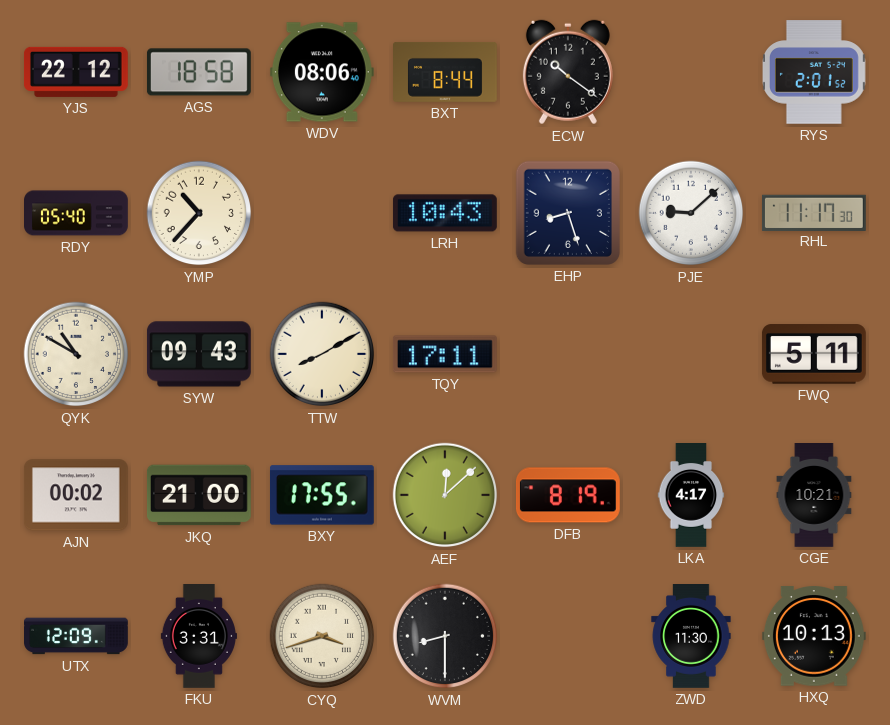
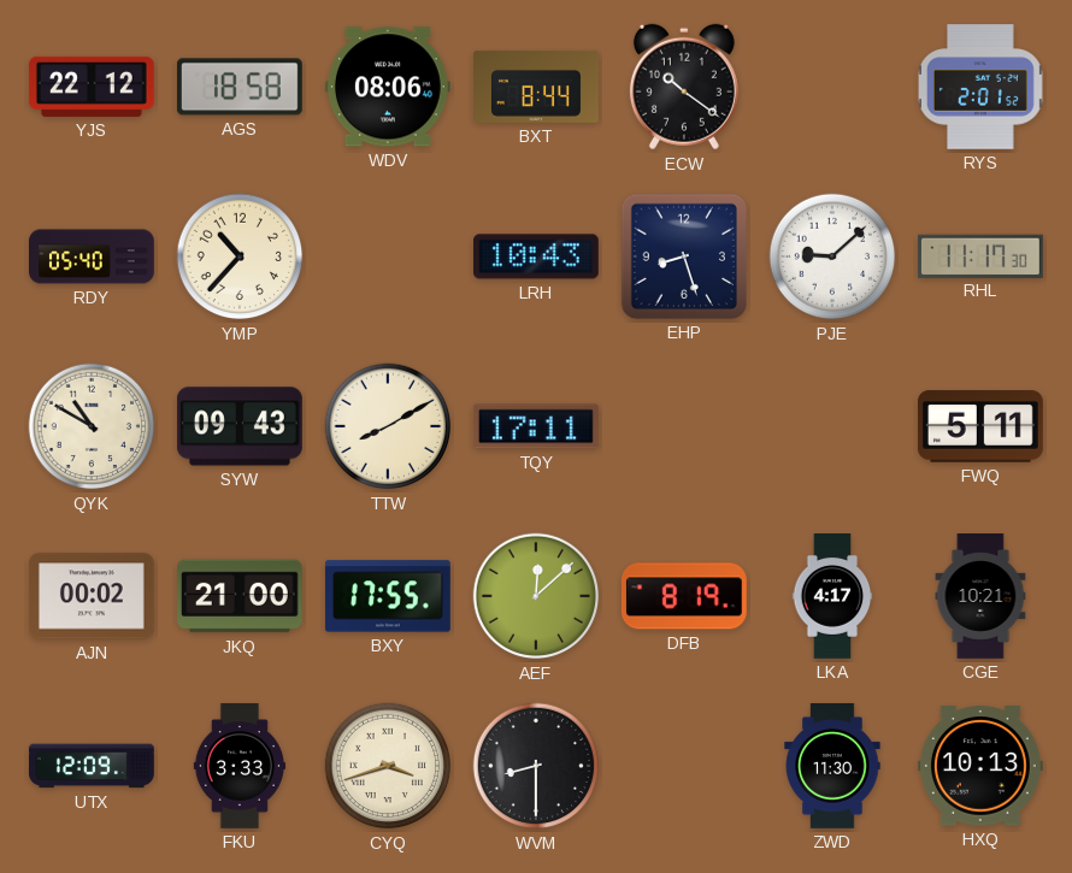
FKU: 3:31 -> 3:33
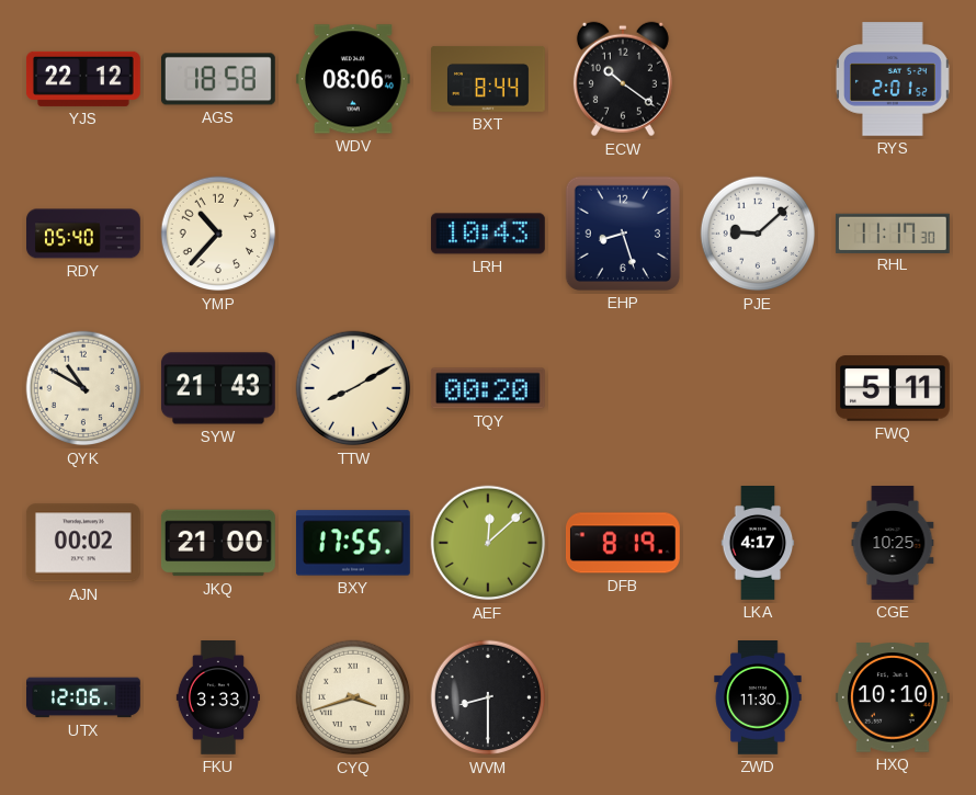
SYW: 09:43 -> 21:43
TQY: 17:11 -> 00:20
CGE: 10:21 -> 10:25
UTX: 12:09 -> 12:06
HXQ: 10:13 -> 10:10
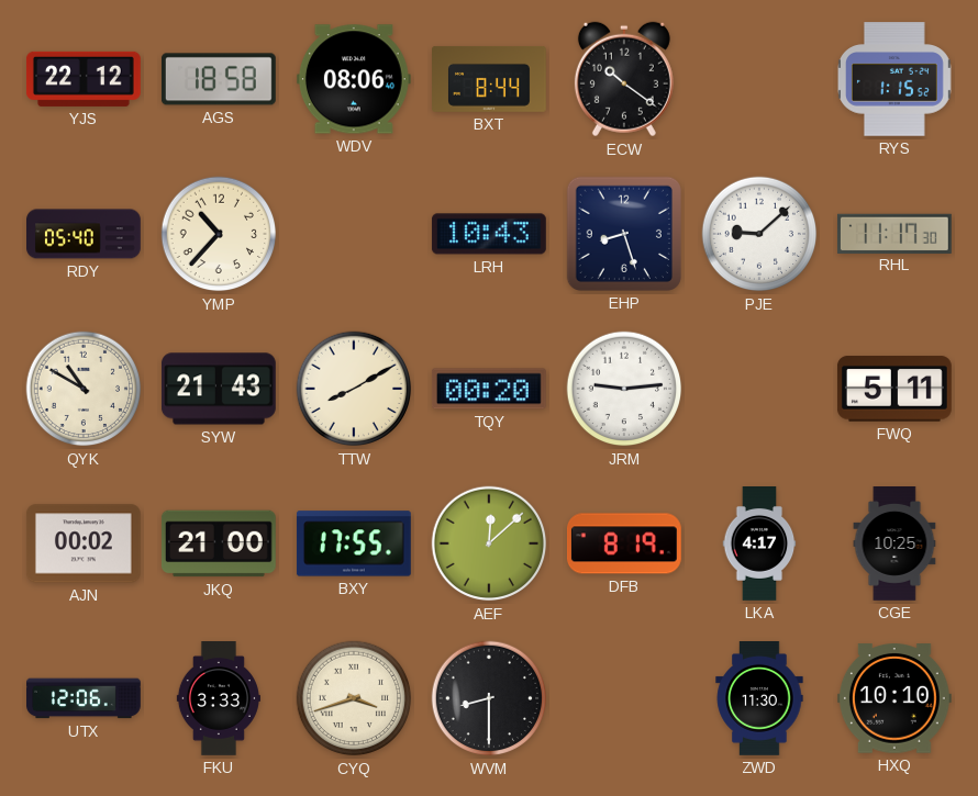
RYS: 2:01 -> 1:15
JRM: none -> 9:14
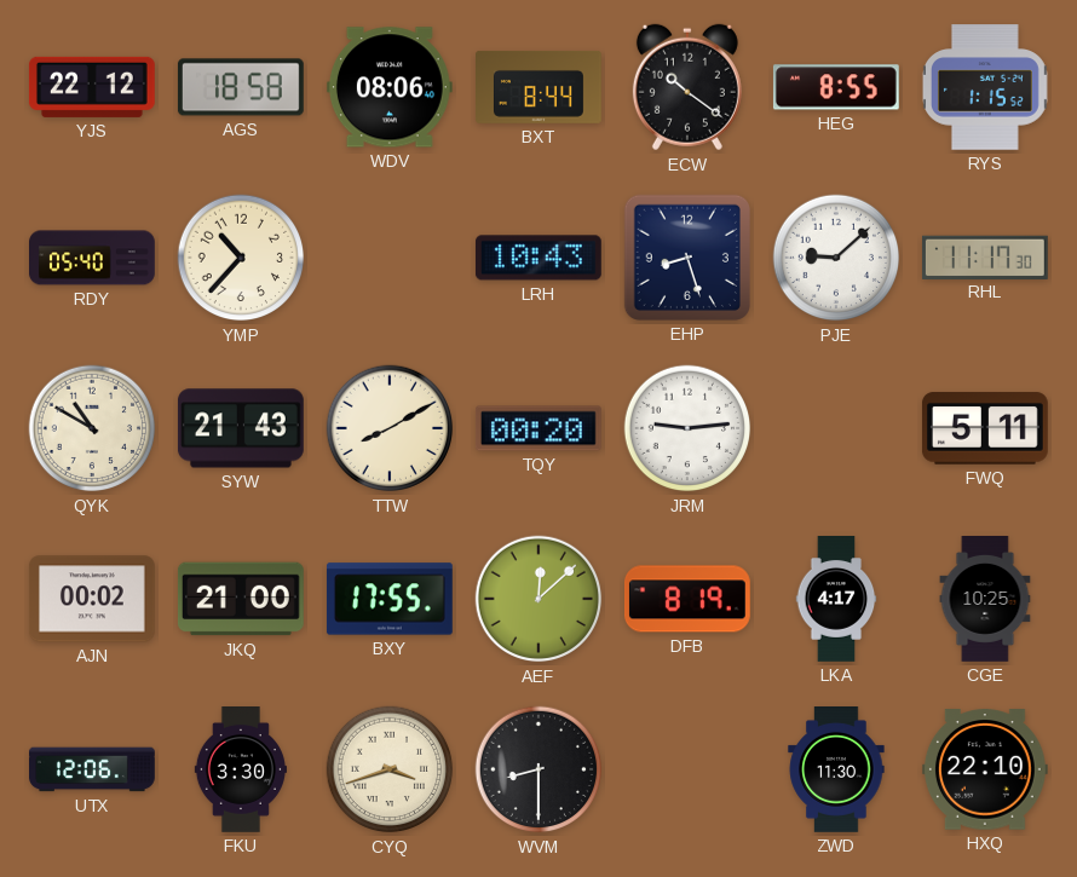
HEG: none -> 8:55
FKU: 3:33 -> 3:30
HXQ: 10:10 -> 22:10
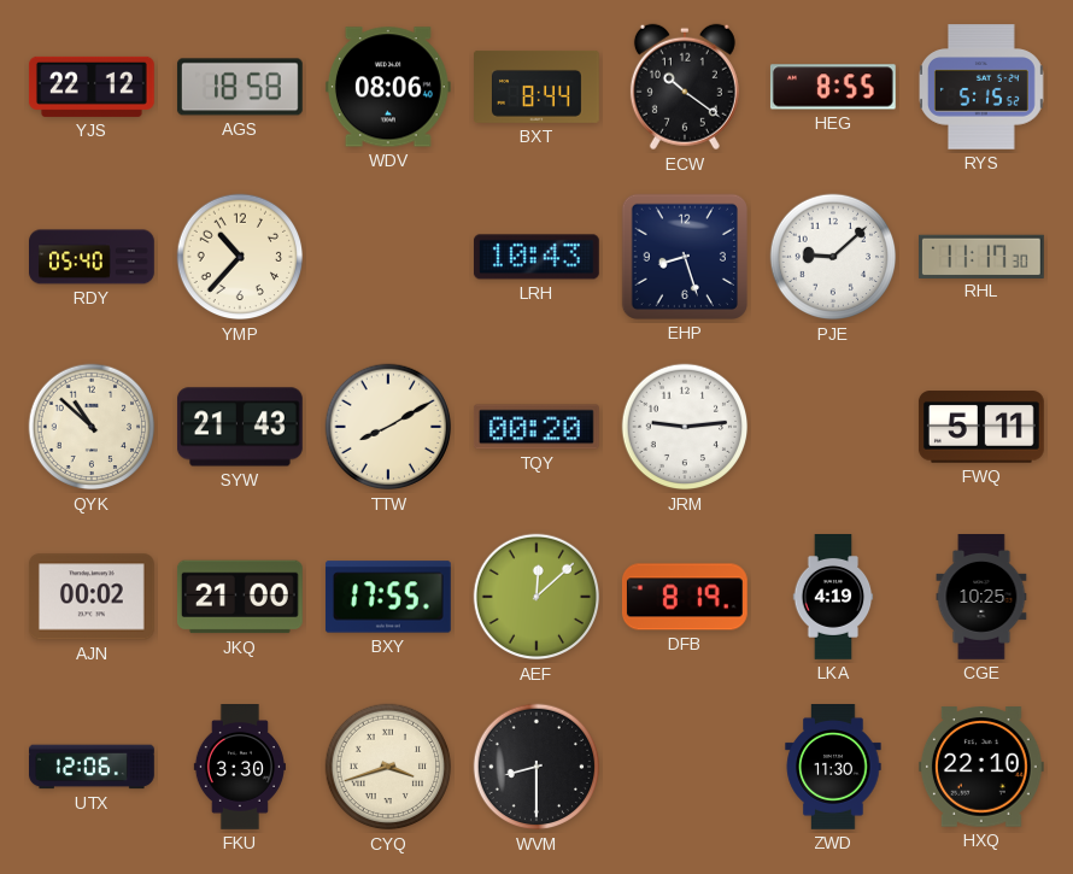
RYS: 1:15 -> 5:15
QYK: 10:50 -> 10:52
LKA: 4:17 -> 4:19
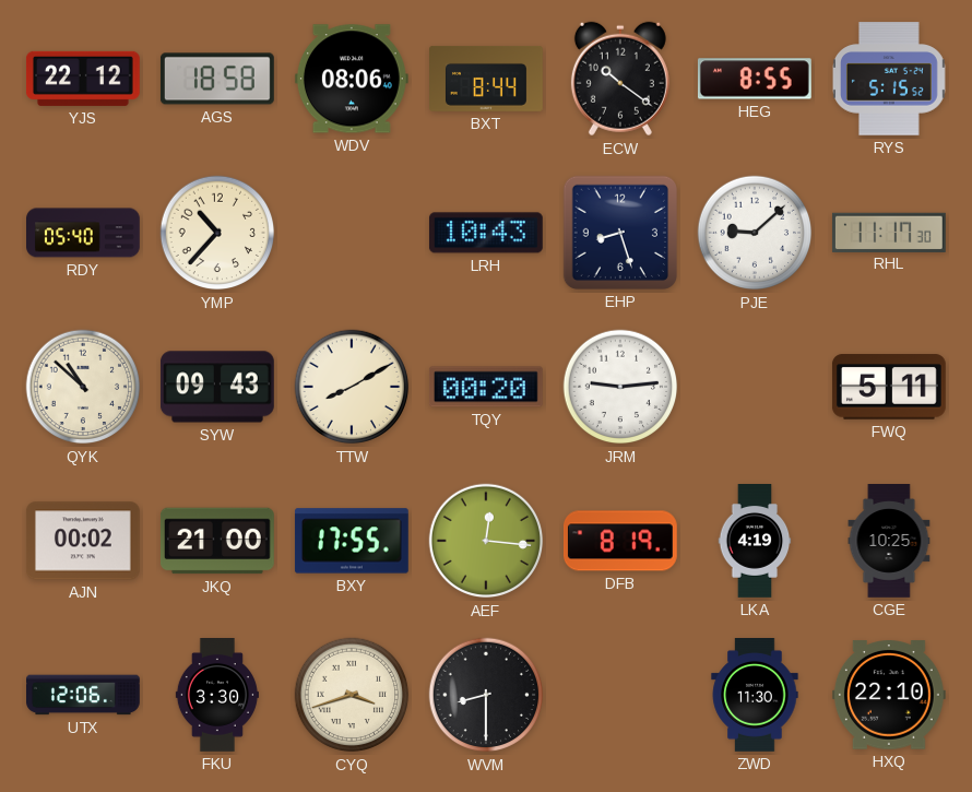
SYW: 21:43 -> 09:43
AEF: 12:08 -> 12:16
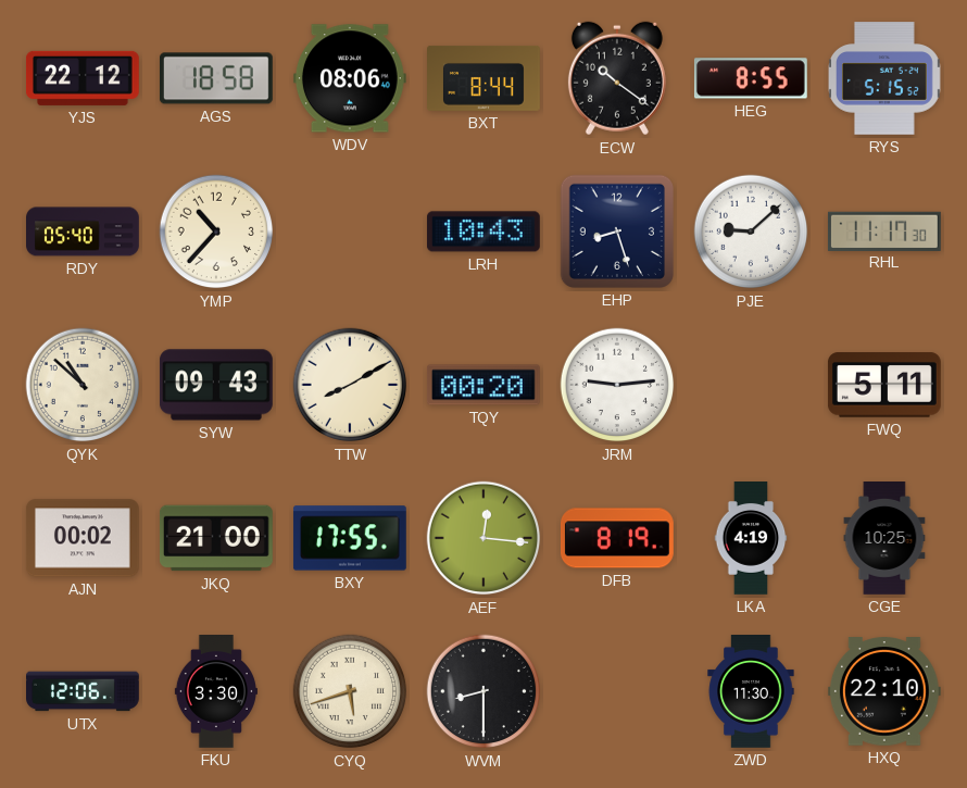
CYQ: 3:42 -> 5:42
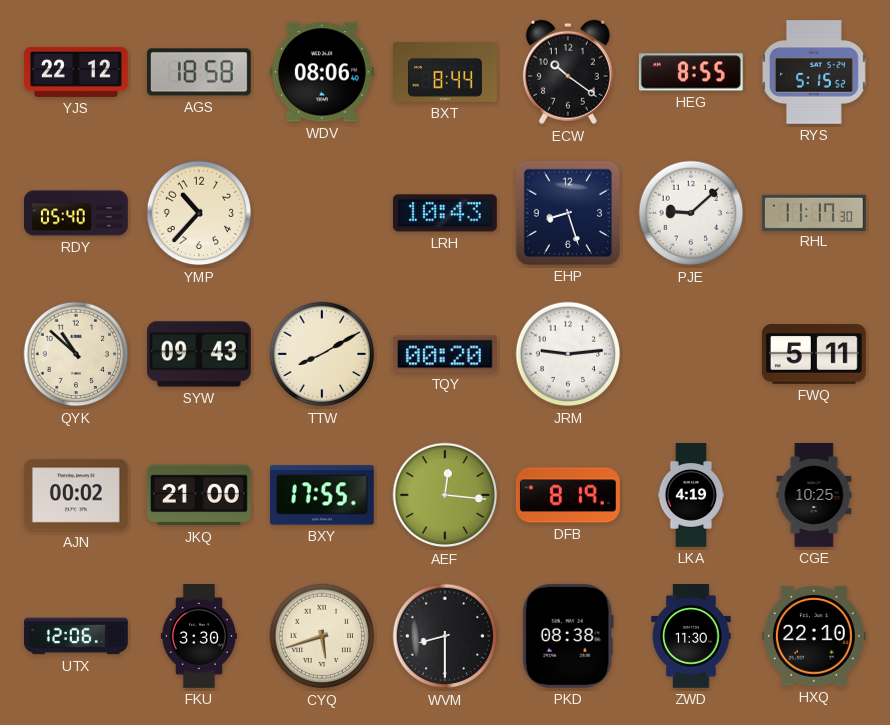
PKD: none -> 08:38
